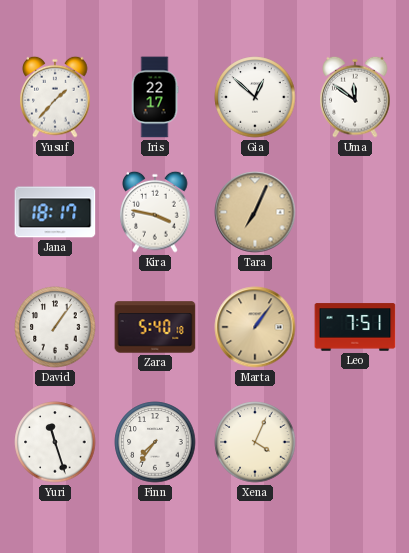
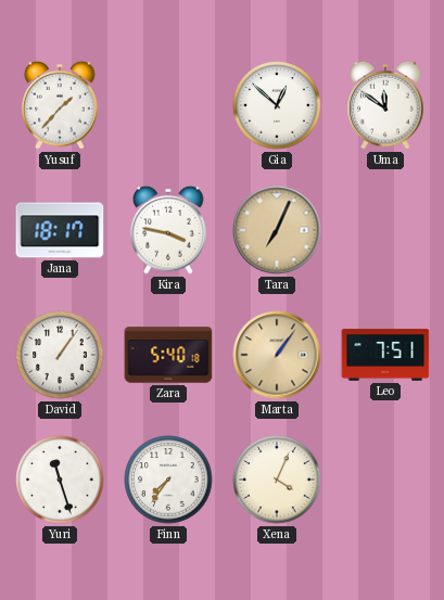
Iris: 22:17 -> none
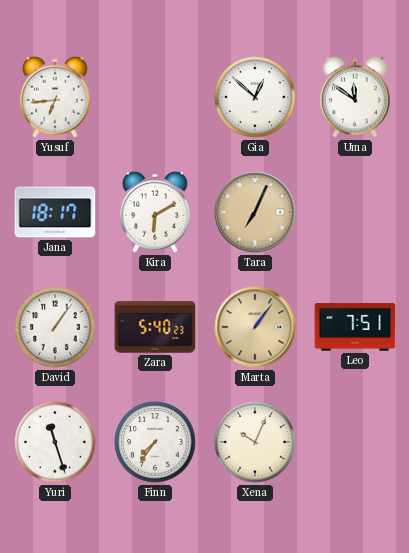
Yusuf: 1:37 -> 6:44
Kira: 3:47 -> 6:10
Zara: 5:40:18 -> 5:40:23
Xena: 4:04 -> 10:04
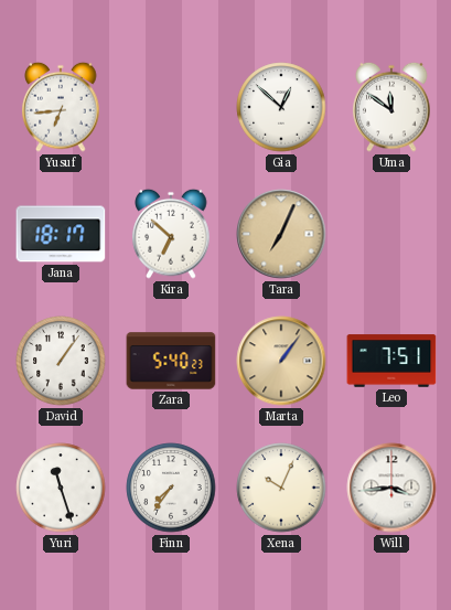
Kira: 6:10 -> 6:52
Will: none -> 3:44
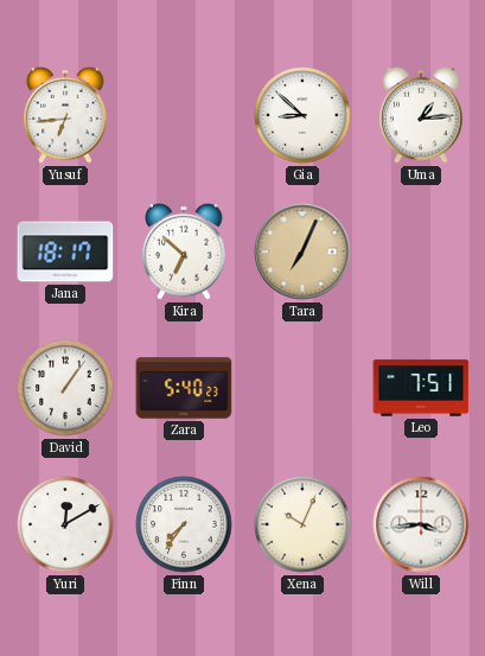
Gia: 12:52 -> 8:52
Uma: 11:51 -> 1:14
Marta: 1:06 -> none
Yuri: 11:27 -> 12:10
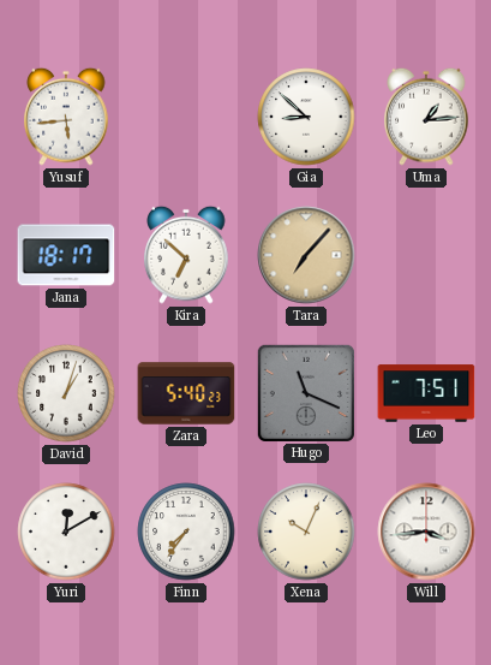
Yusuf: 6:44 -> 5:44
Tara: 7:04 -> 7:07
David: 1:06 -> 1:03
Hugo: none -> 11:19
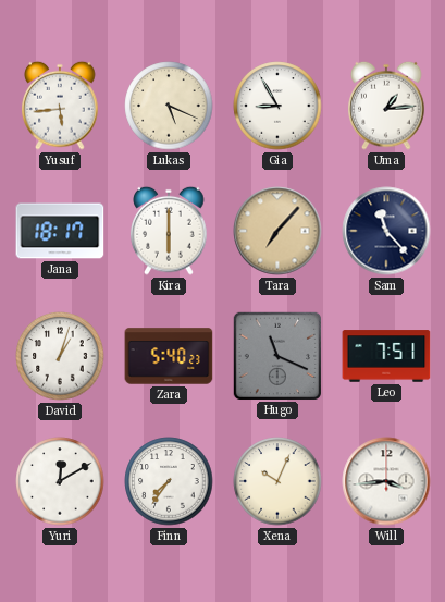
Lukas: none -> 5:19
Gia: 8:52 -> 8:55
Kira: 6:52 -> 6:00
Sam: none -> 11:23
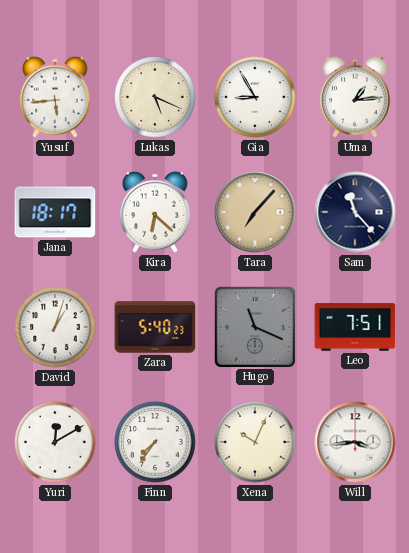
Kira: 6:00 -> 6:22
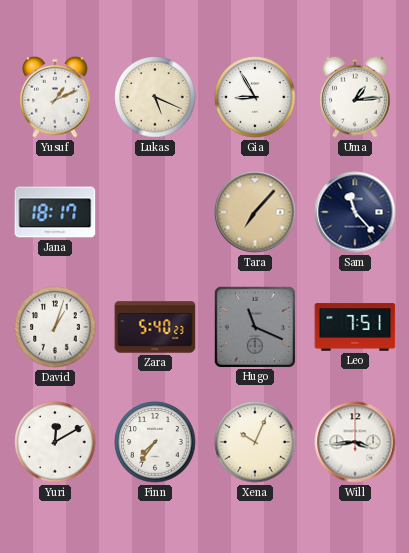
Yusuf: 5:44 -> 1:11
Kira: 6:22 -> none
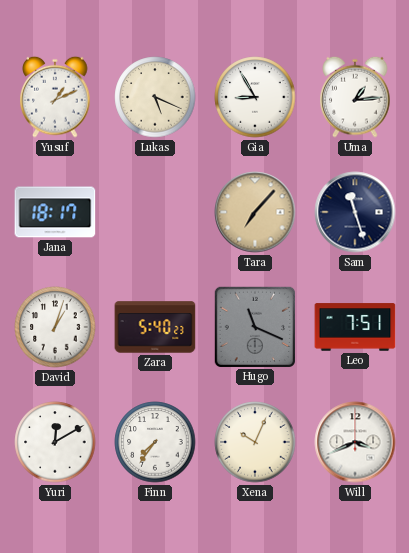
Sam: 11:23 -> 11:27
Will: 3:44 -> 3:41
